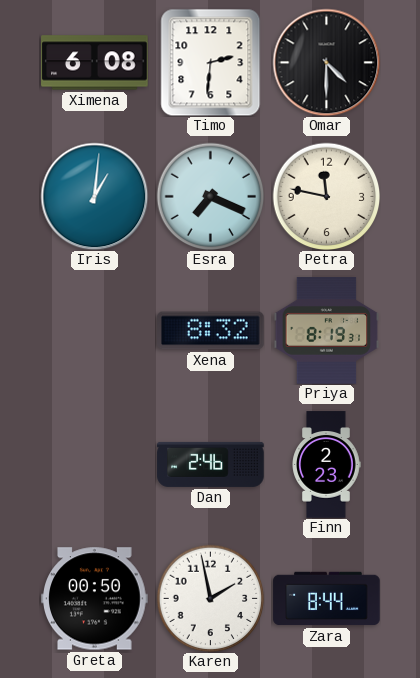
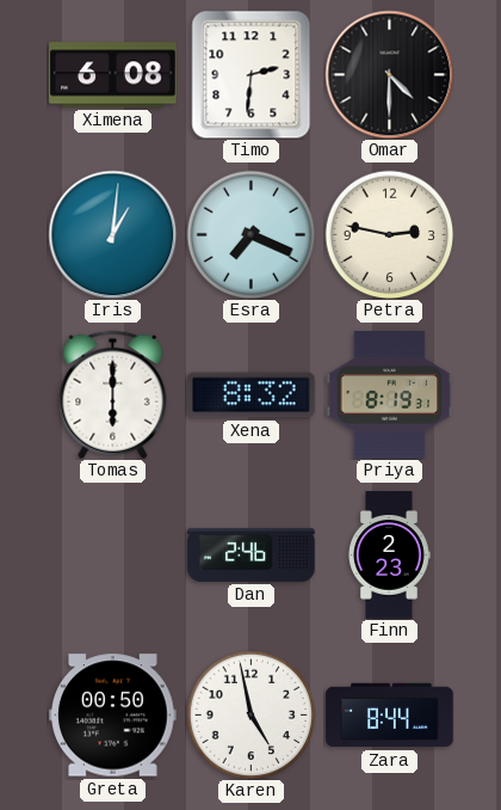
Petra: 11:47 -> 2:47
Tomas: none -> 6:00
Karen: 1:58 -> 4:58
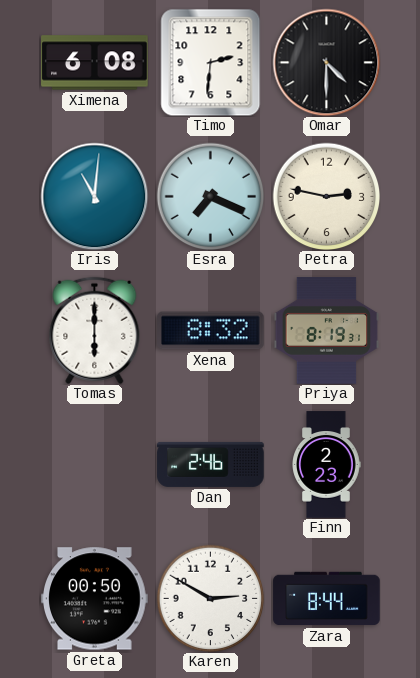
Iris: 1:01 -> 11:01
Karen: 4:58 -> 2:50
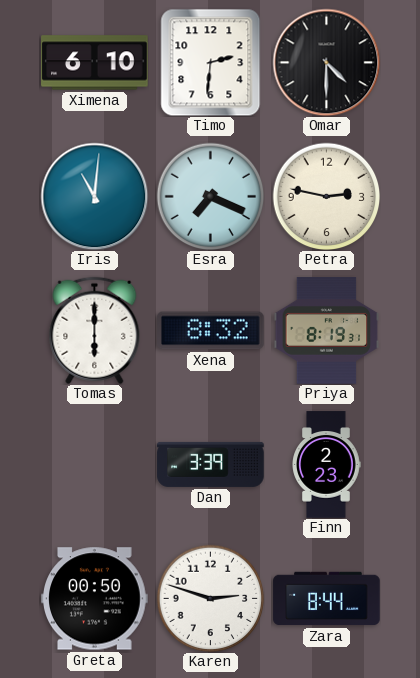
Ximena: 6:08 -> 6:10
Dan: 2:46 -> 3:39
Karen: 2:50 -> 2:48
